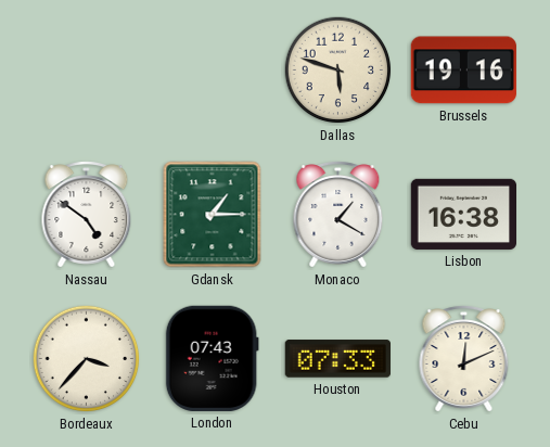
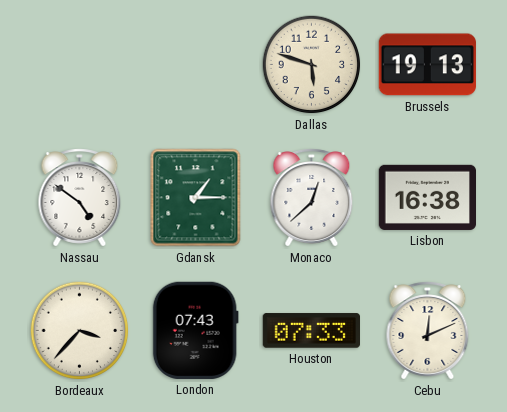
Brussels: 19:16 -> 19:13
Monaco: 1:20 -> 12:38
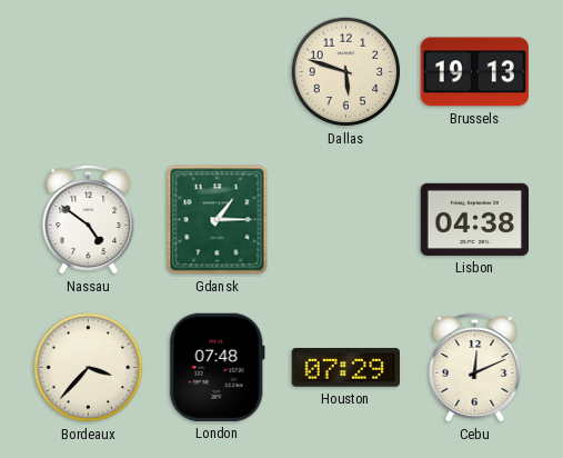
Monaco: 12:38 -> none
Lisbon: 16:38 -> 04:38
London: 07:43 -> 07:48
Houston: 07:33 -> 07:29
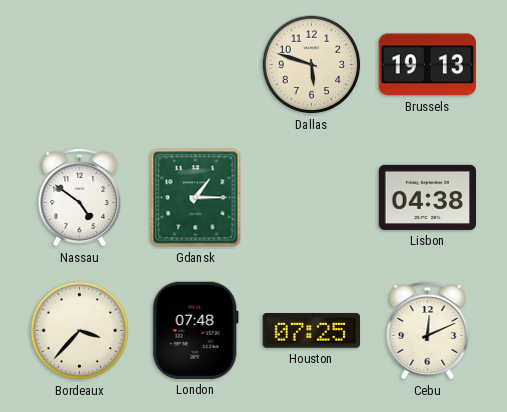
Houston: 07:29 -> 07:25
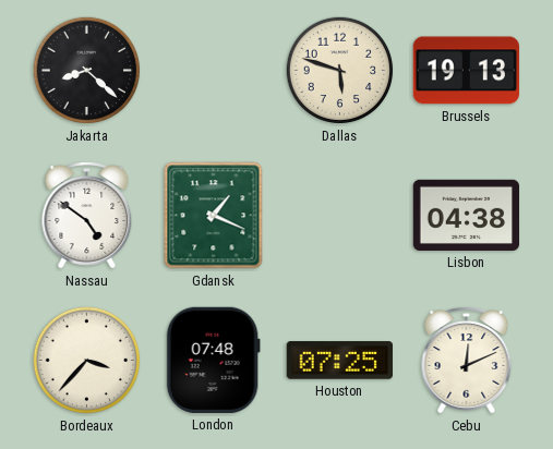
Jakarta: none -> 8:22
Gdansk: 1:15 -> 1:19
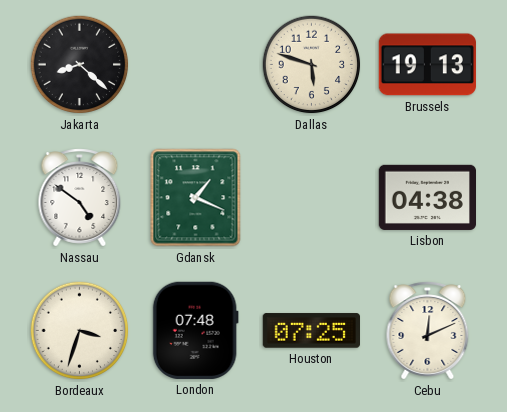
Bordeaux: 3:37 -> 3:33
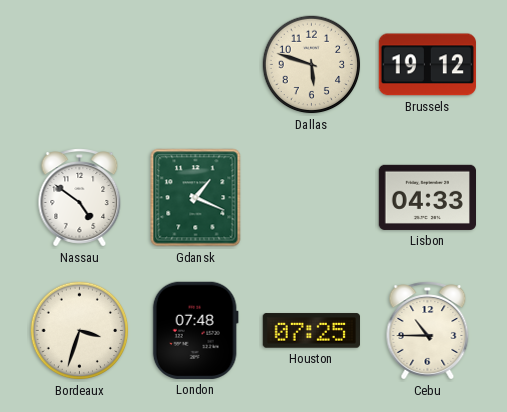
Jakarta: 8:22 -> none
Brussels: 19:13 -> 19:12
Lisbon: 04:38 -> 04:33
Cebu: 12:11 -> 10:45
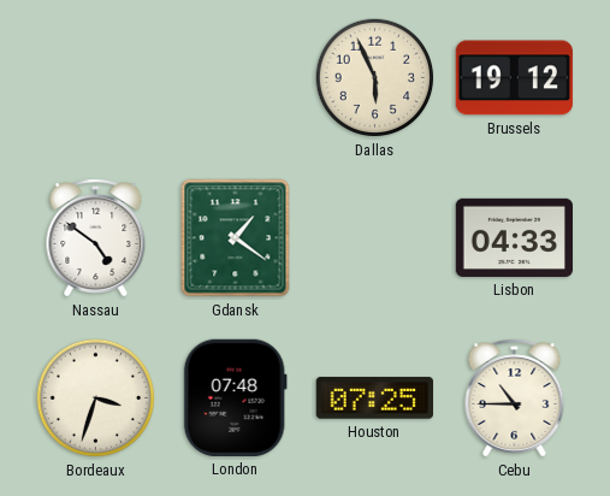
Dallas: 5:48 -> 5:56
Gdansk: 1:19 -> 1:21
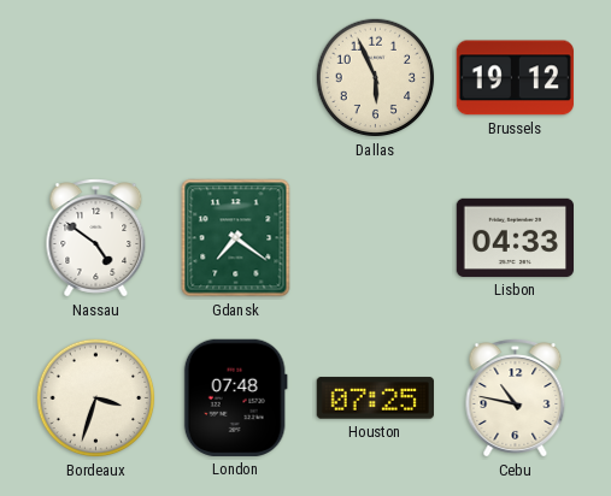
Gdansk: 1:21 -> 7:21
Cebu: 10:45 -> 10:47
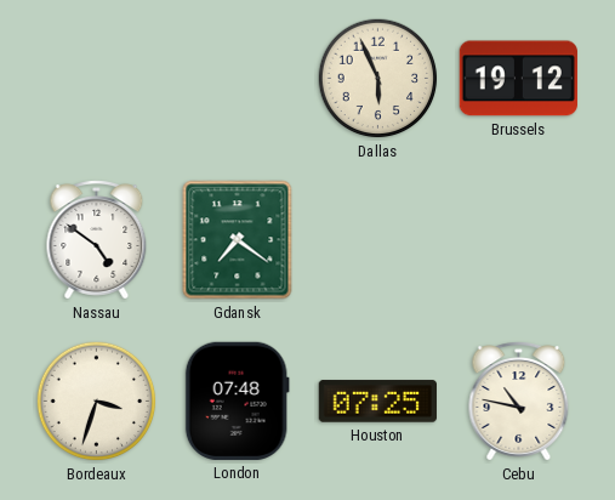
Lisbon: 04:33 -> none
